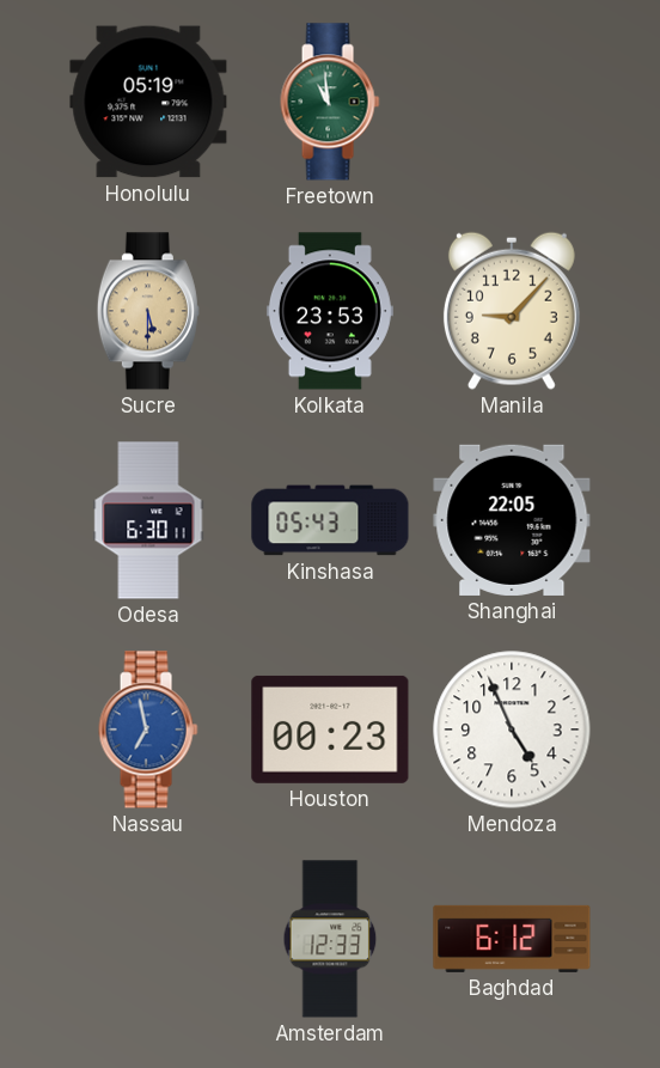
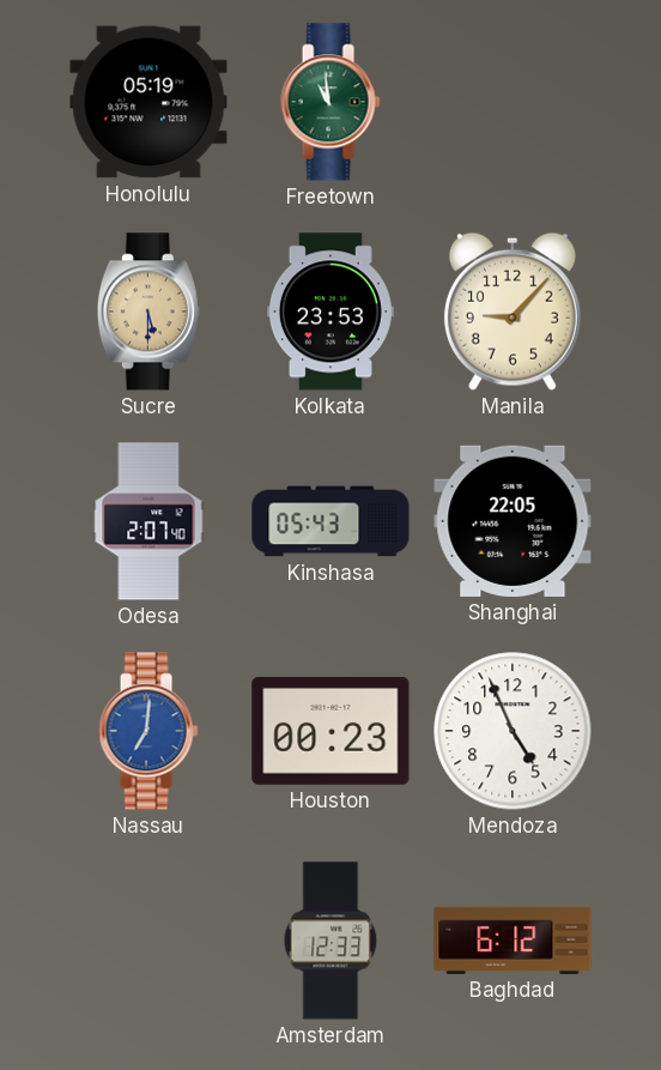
Odesa: 6:30 -> 2:07
Nassau: 6:58 -> 7:01
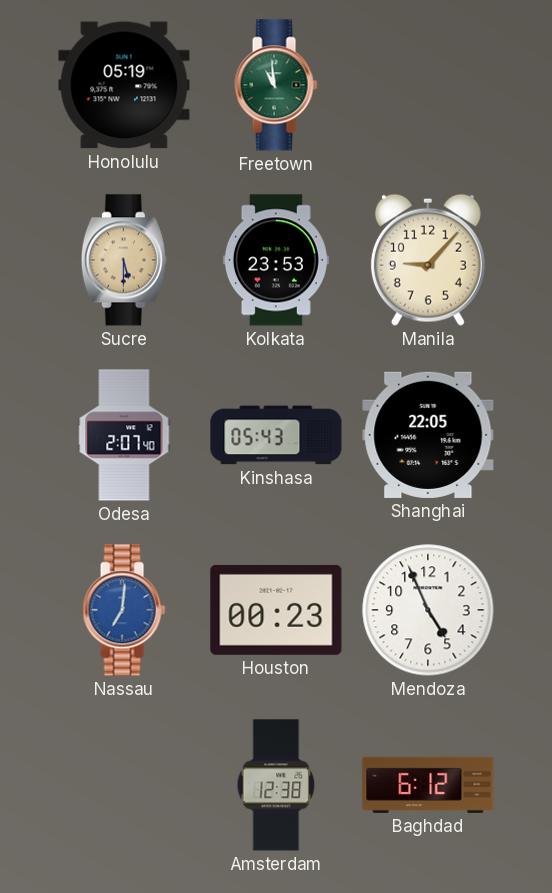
Amsterdam: 12:33 -> 12:38
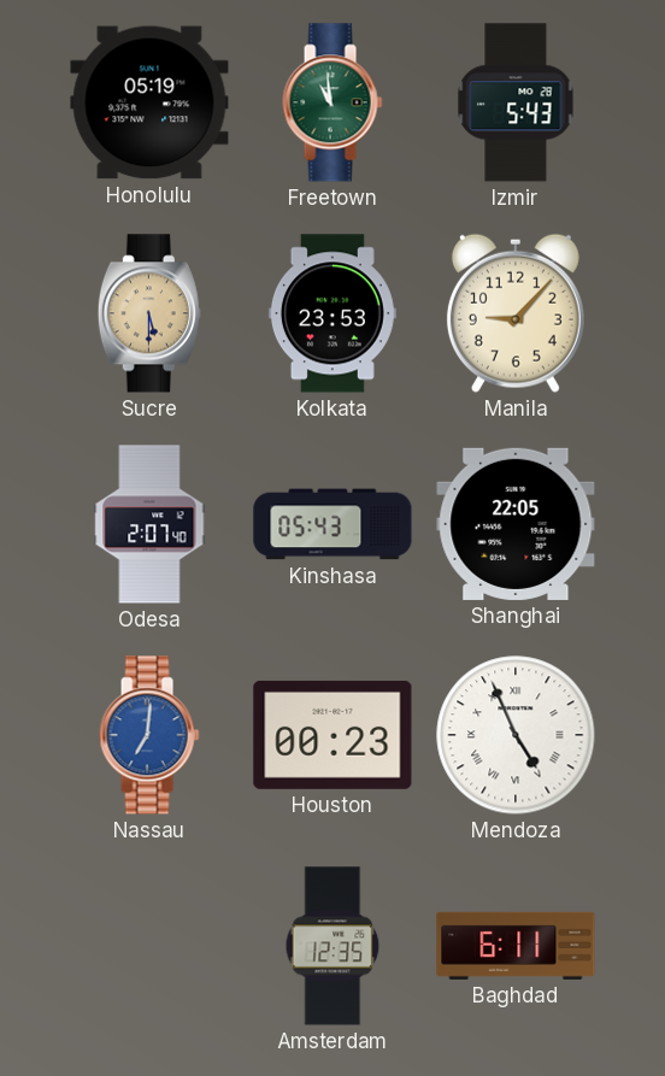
Izmir: none -> 5:43
Mendoza numerals: Arabic -> Roman
Amsterdam: 12:38 -> 12:35
Baghdad: 6:12 -> 6:11
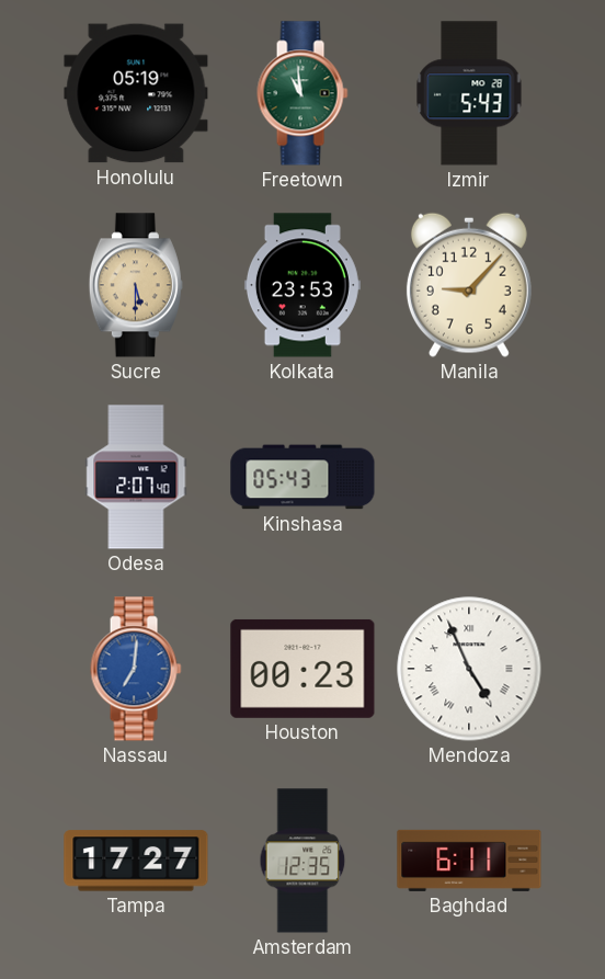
Shanghai: 22:05 -> none
Tampa: none -> 17:27
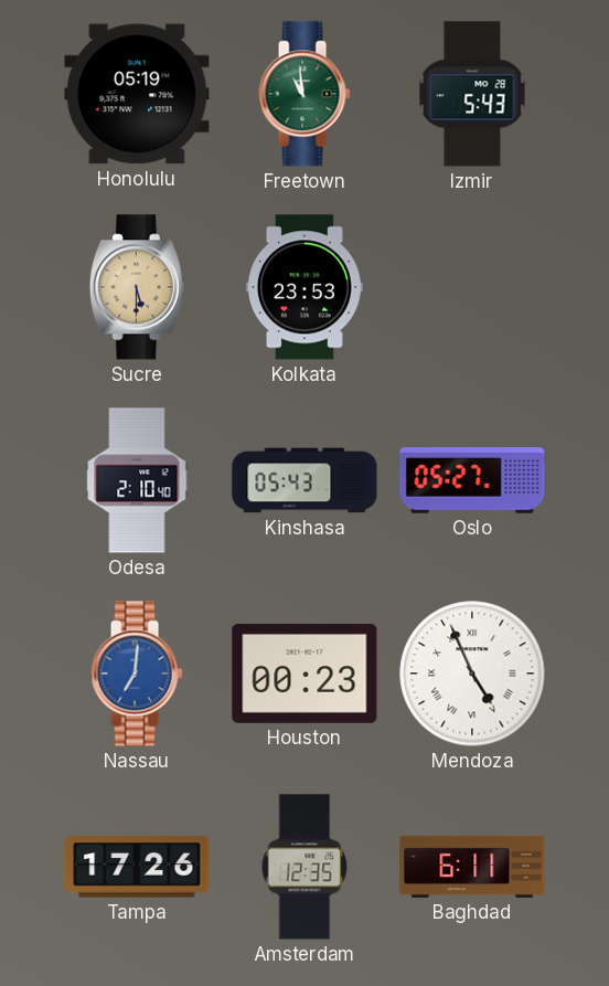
Manila: 9:07 -> none
Odesa: 2:07 -> 2:10
Oslo: none -> 05:27
Tampa: 17:27 -> 17:26
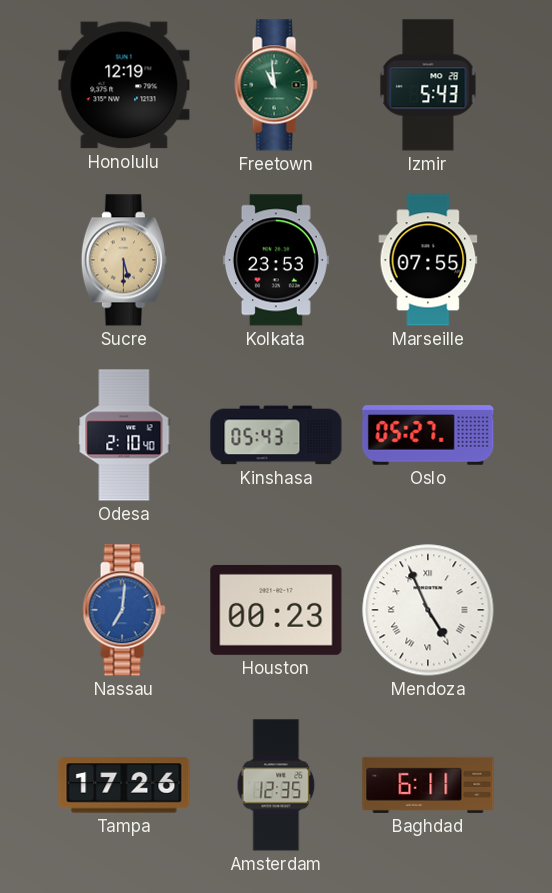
Honolulu: 05:19 -> 12:19
Marseille: none -> 07:55
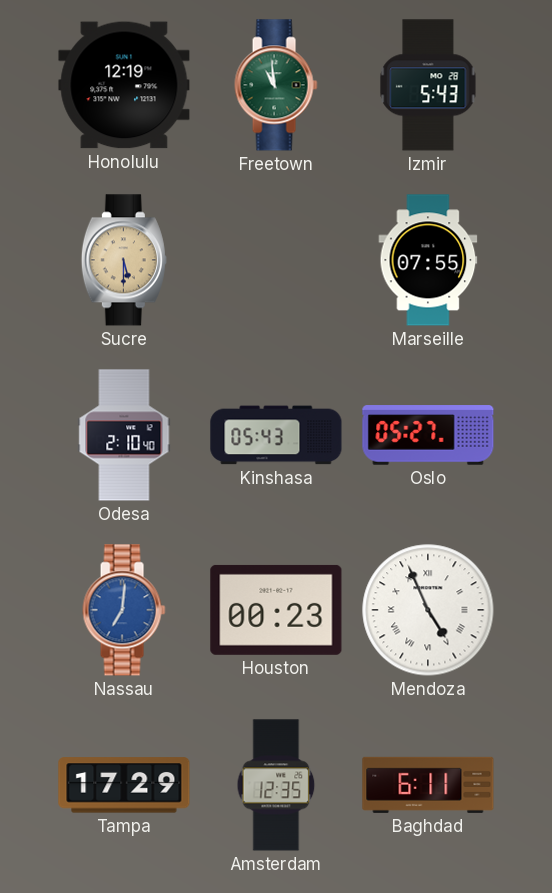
Kolkata: 23:53 -> none
Tampa: 17:26 -> 17:29
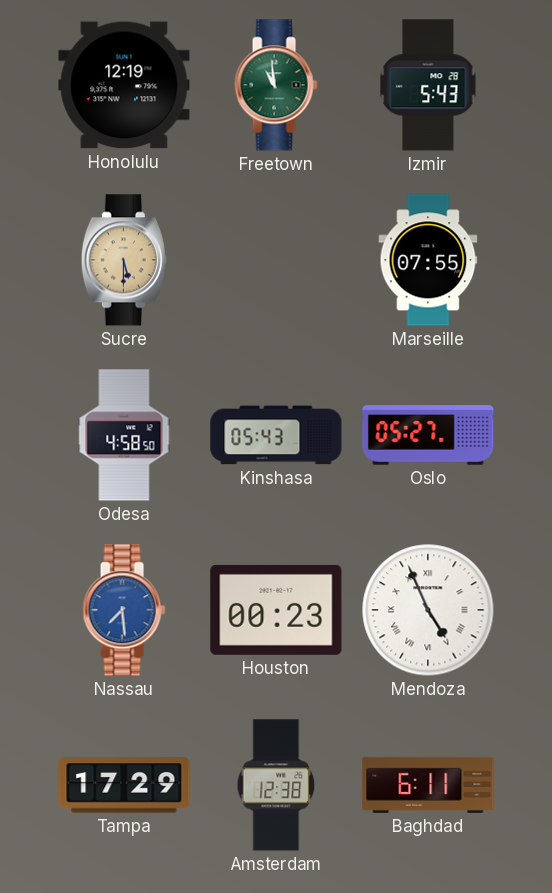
Odesa: 2:10 -> 4:58
Nassau: 7:01 -> 7:29
Amsterdam: 12:35 -> 12:38
